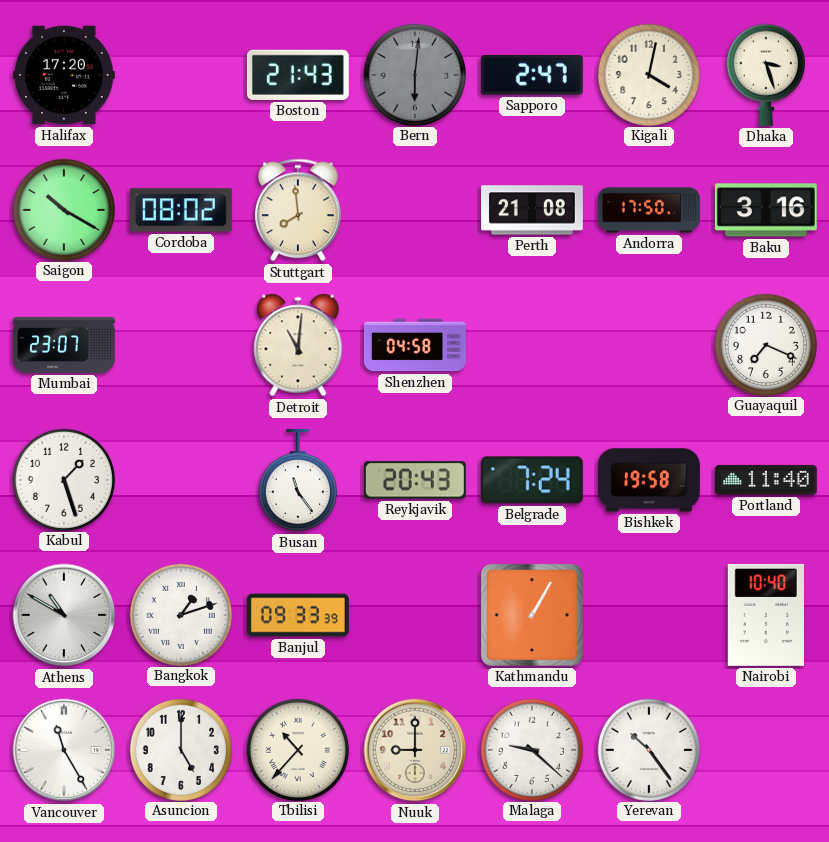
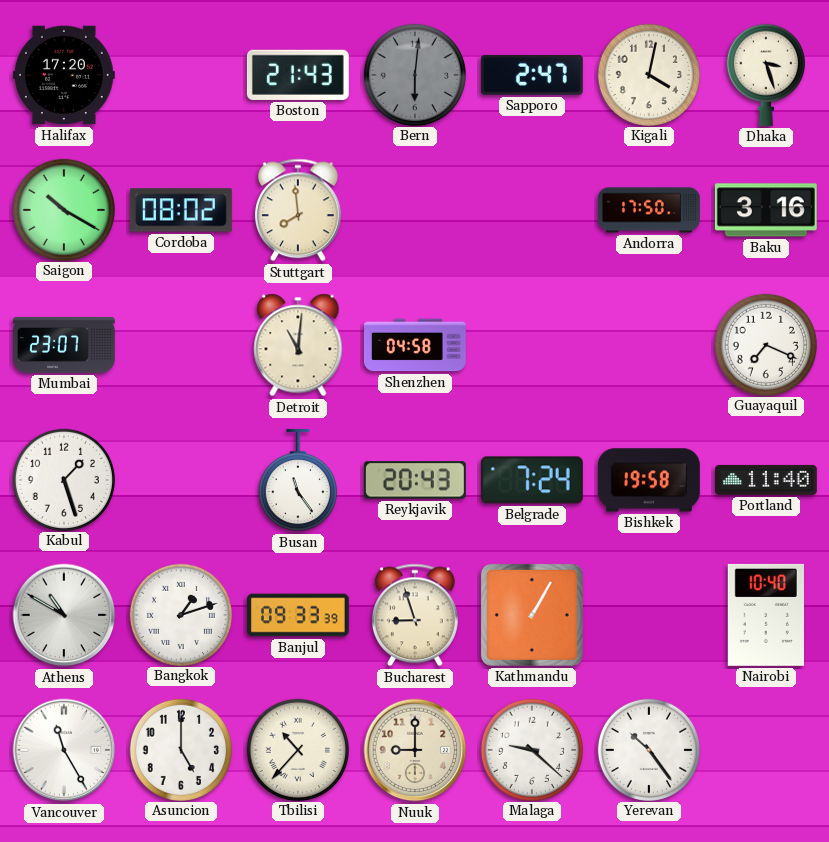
Perth: 21:08 -> none
Bucharest: none -> 8:57
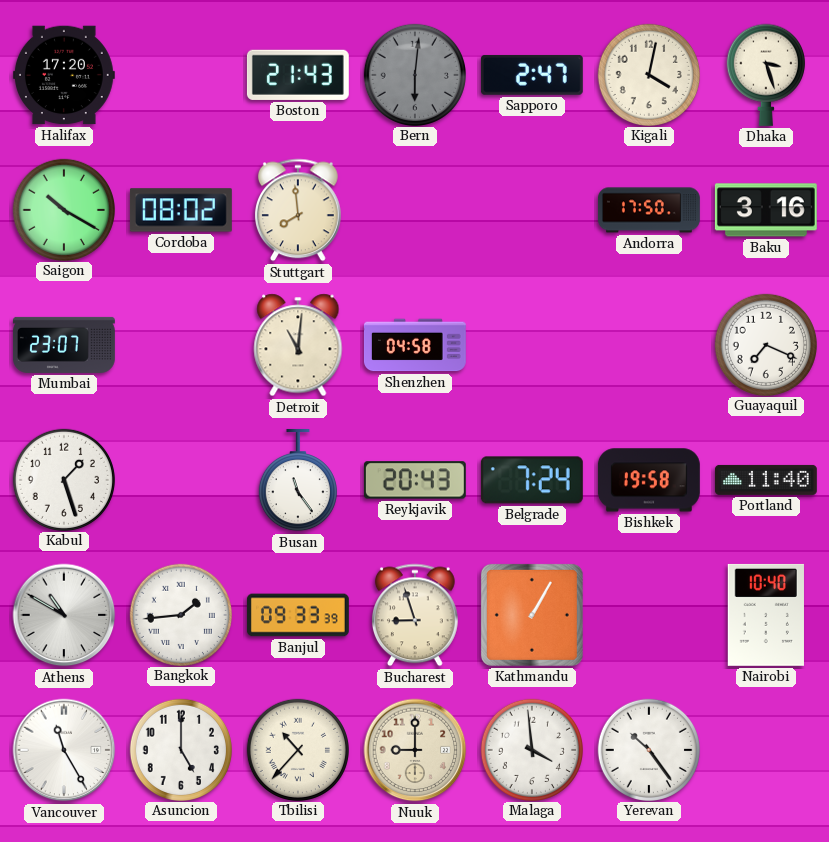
Bangkok: 1:12 -> 1:44
Malaga: 9:22 -> 3:59
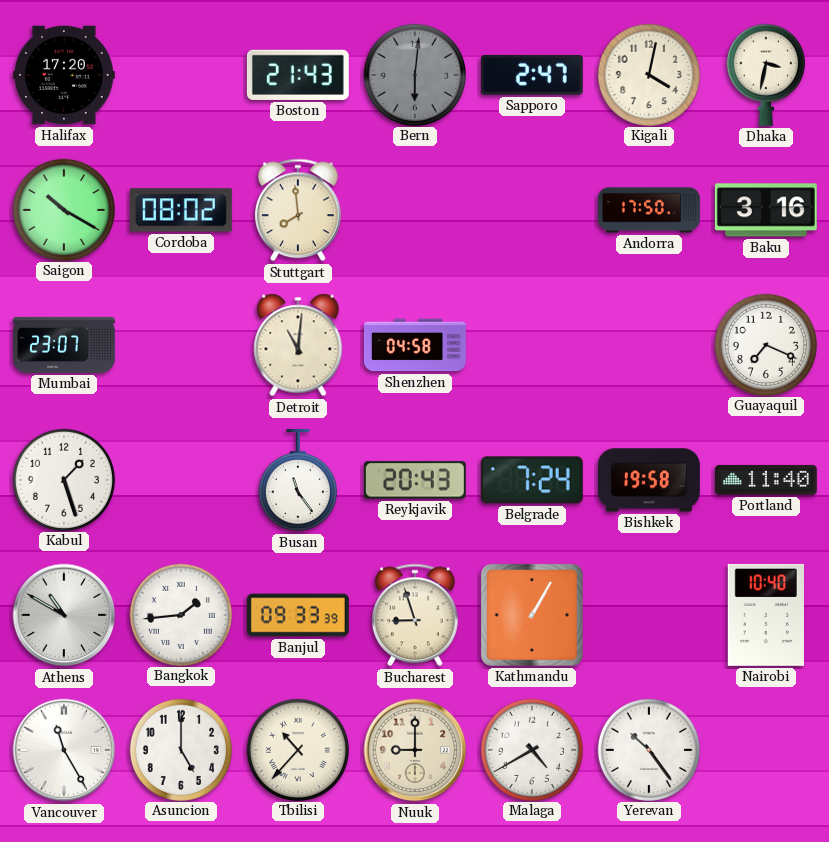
Dhaka: 3:27 -> 3:32
Malaga: 3:59 -> 4:40
